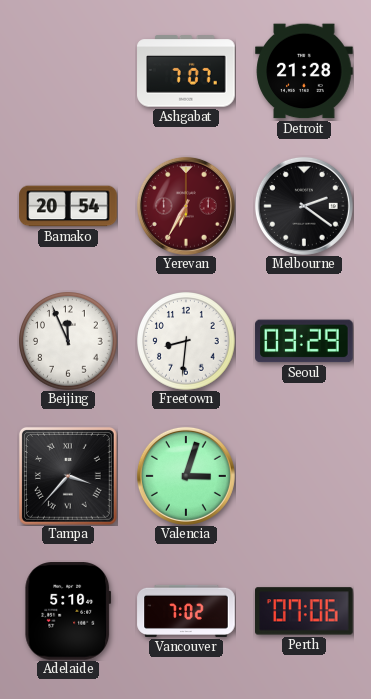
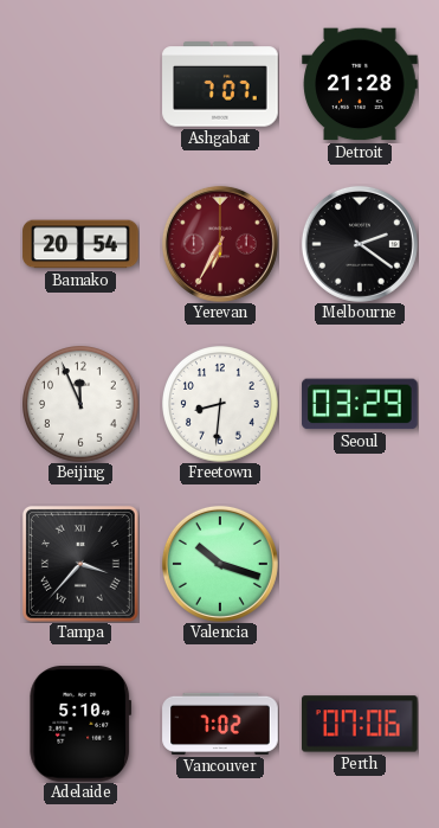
Valencia: 3:03 -> 10:18
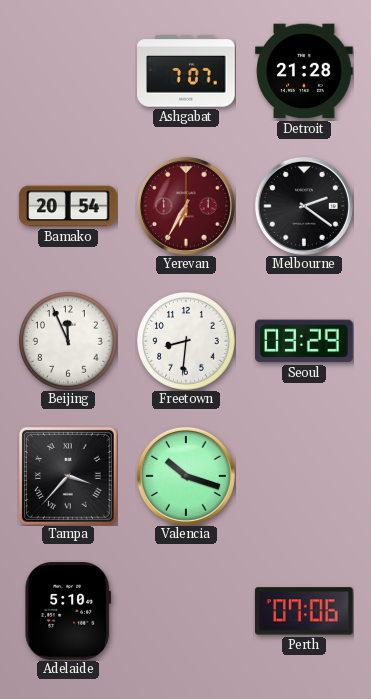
Vancouver: 7:02 -> none
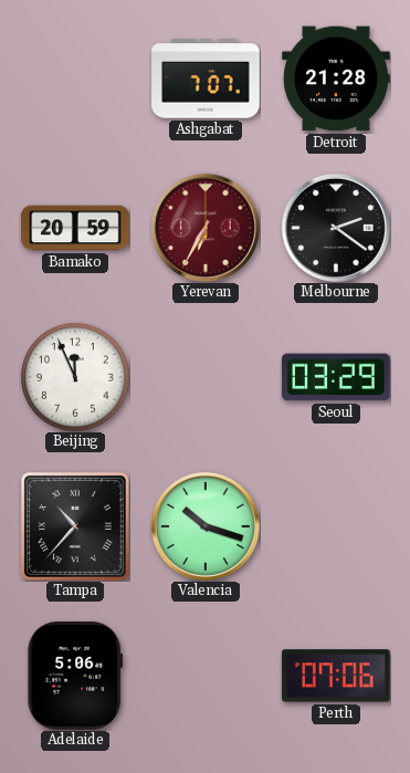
Bamako: 20:54 -> 20:59
Freetown: 8:31 -> none
Tampa: 3:37 -> 10:37
Adelaide: 5:10 -> 5:06
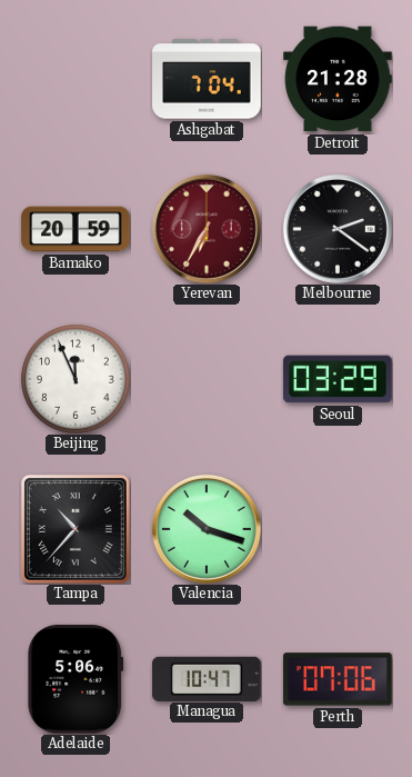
Ashgabat: 7:07 -> 7:04
Managua: none -> 10:47
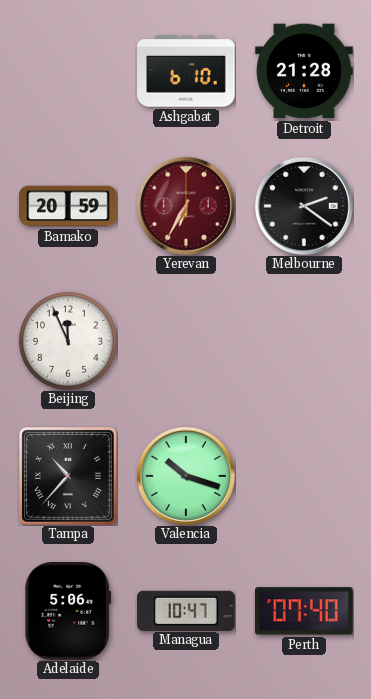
Ashgabat: 7:04 -> 6:10
Seoul: 03:29 -> none
Perth: 07:06 -> 07:40
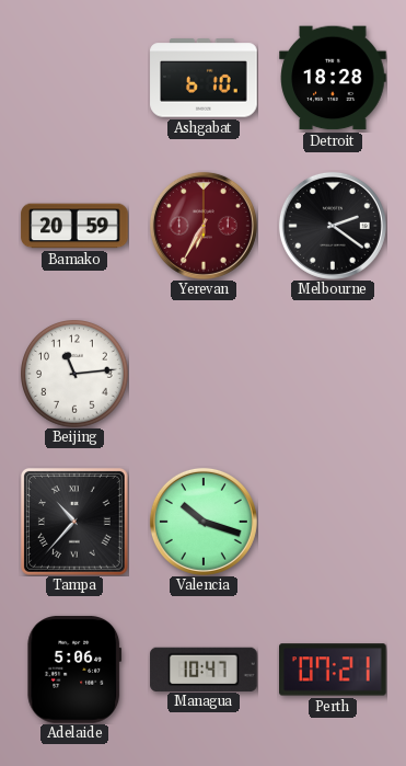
Detroit: 21:28 -> 18:28
Beijing: 11:56 -> 11:14
Perth: 07:40 -> 07:21
